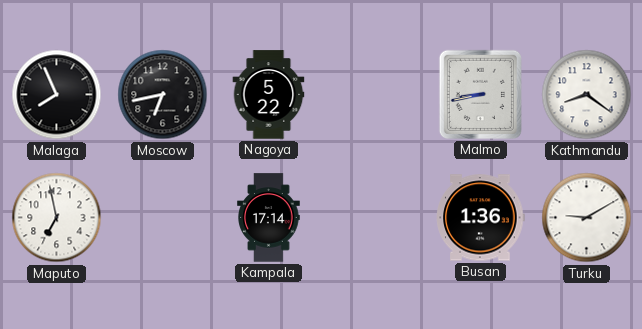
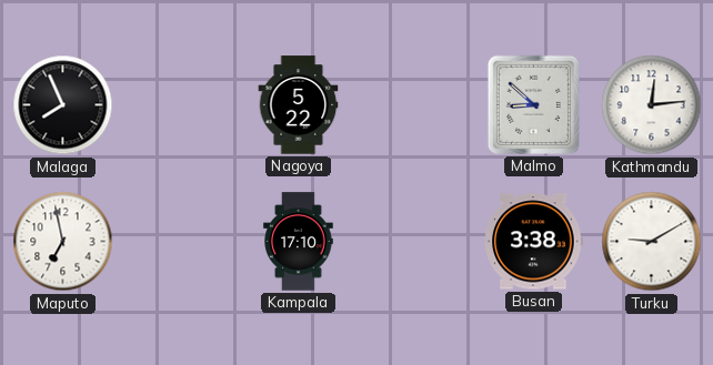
Moscow: 6:43 -> none
Malmo: 8:43 -> 8:52
Kathmandu: 8:21 -> 12:14
Kampala: 17:14 -> 17:10
Busan: 1:36 -> 3:38
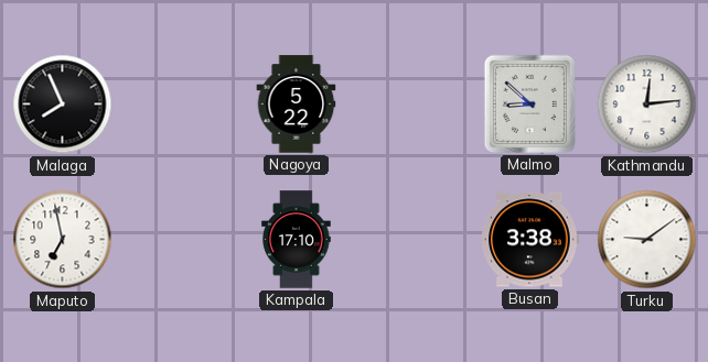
Turku: 9:10 -> 9:09
